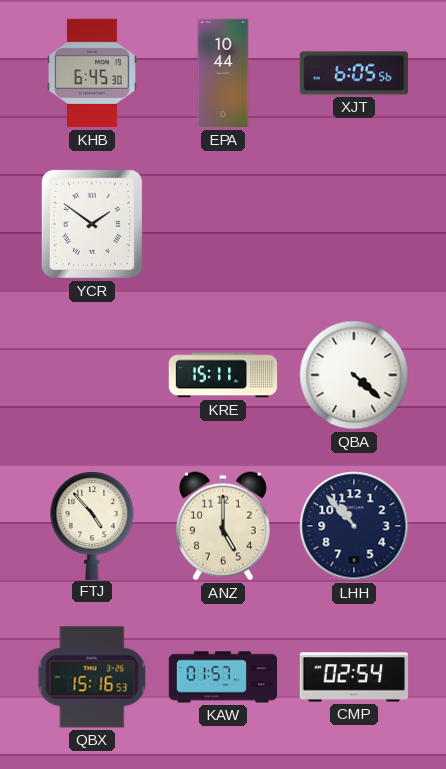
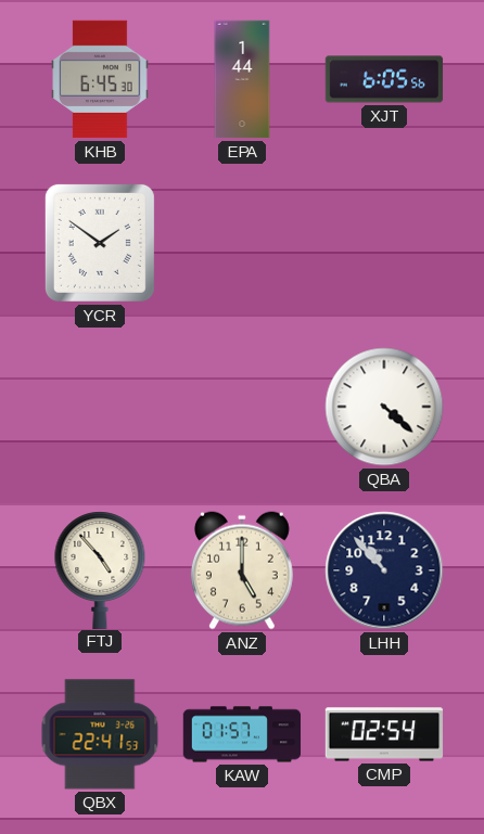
EPA: 10:44 -> 1:44
KRE: 15:11 -> none
QBX: 15:16 -> 22:41
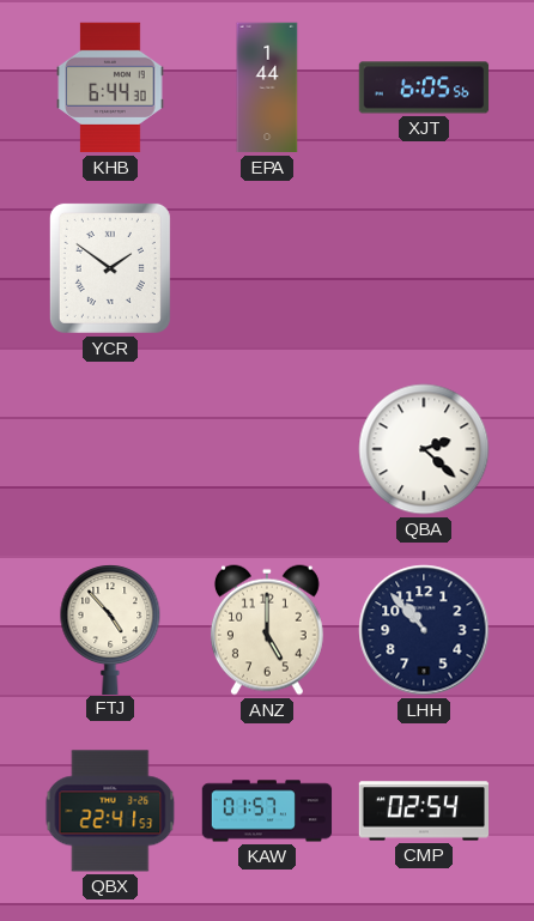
KHB: 6:45 -> 6:44
QBA: 4:22 -> 2:22
